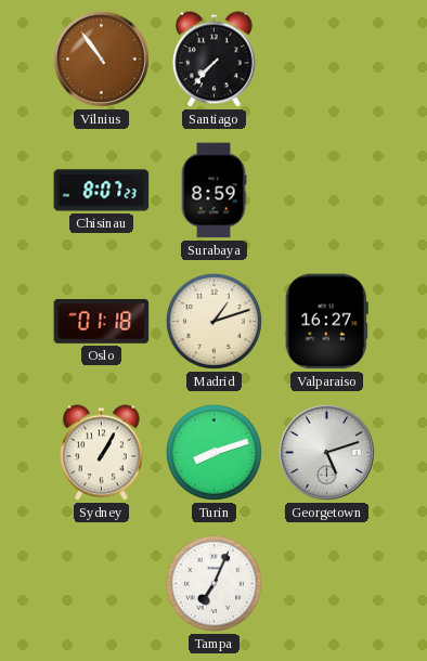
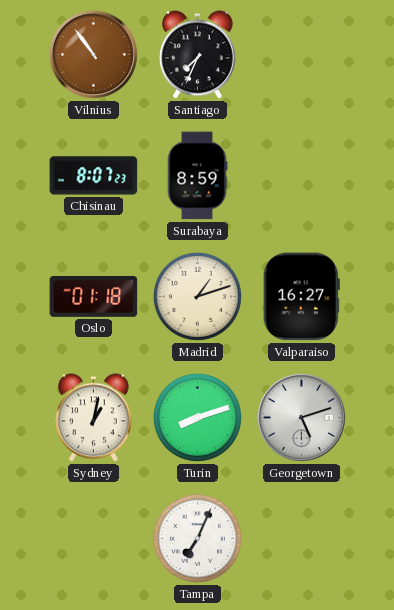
Santiago: 7:37 -> 7:34
Sydney: 1:05 -> 1:02
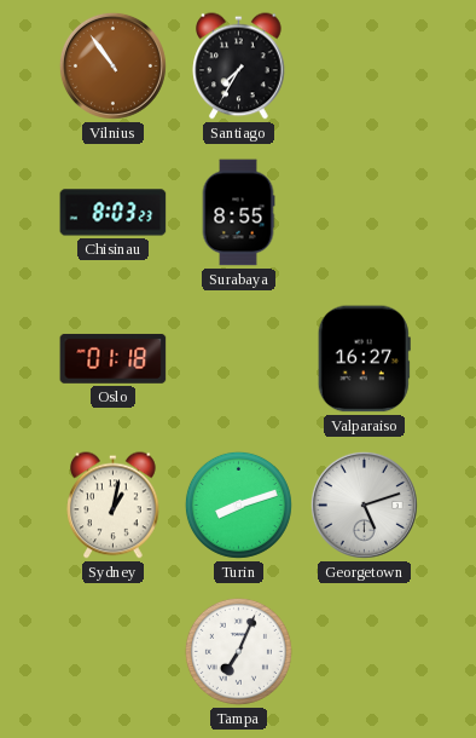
Santiago: 7:34 -> 7:35
Chisinau: 8:07 -> 8:03
Surabaya: 8:59 -> 8:55
Madrid: 1:12 -> none
